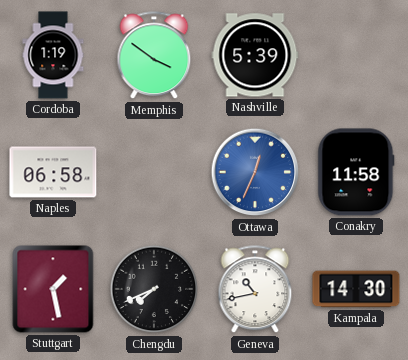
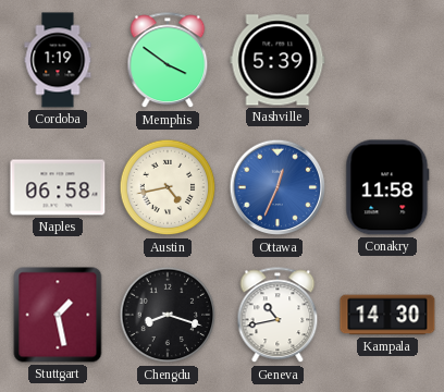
Austin: none -> 4:43
Chengdu: 7:41 -> 8:18
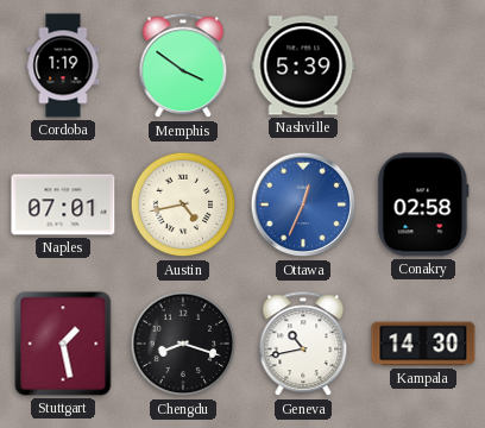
Naples: 06:58 -> 07:01
Conakry: 11:58 -> 02:58
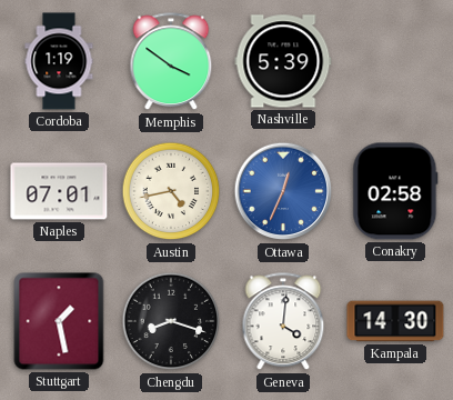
Geneva: 10:43 -> 4:01
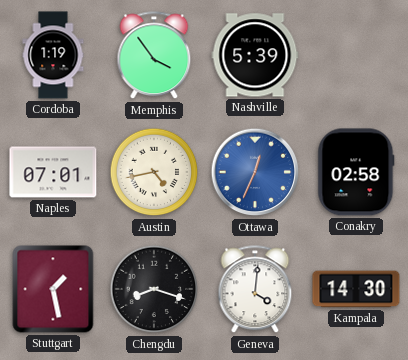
Memphis: 3:51 -> 3:54
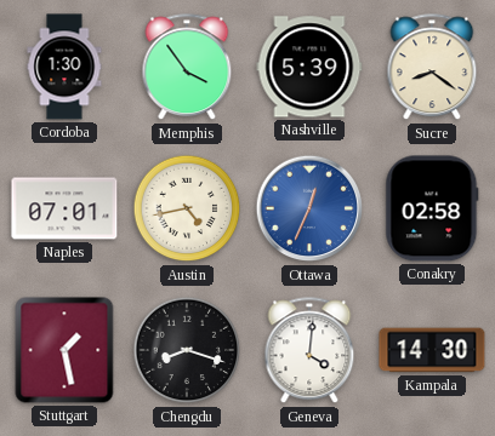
Cordoba: 1:19 -> 1:30
Sucre: none -> 8:21
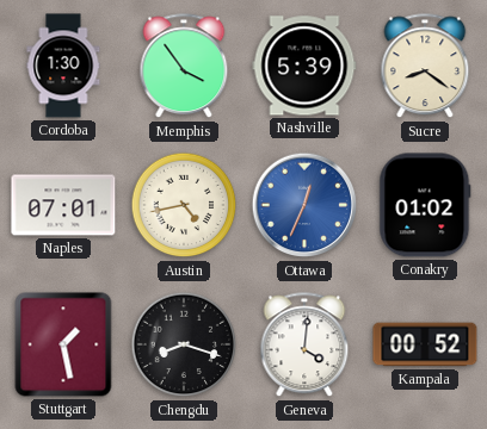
Conakry: 02:58 -> 01:02
Kampala: 14:30 -> 00:52
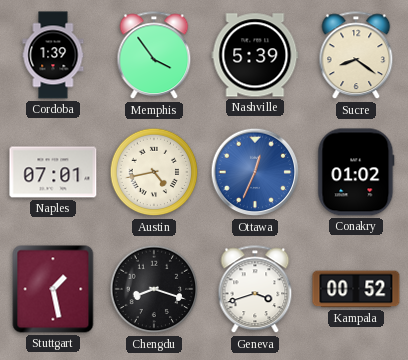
Cordoba: 1:30 -> 1:39
Geneva: 4:01 -> 3:42
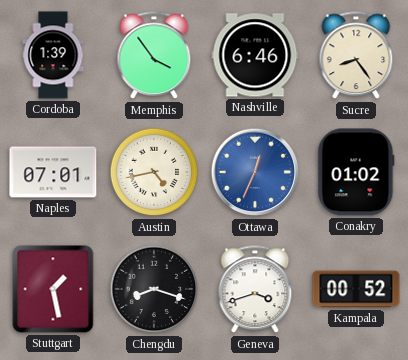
Nashville: 5:39 -> 6:46
Sucre: 8:21 -> 8:24
